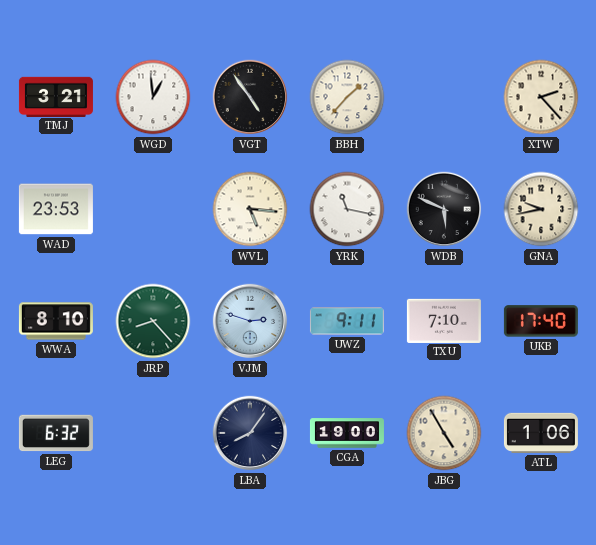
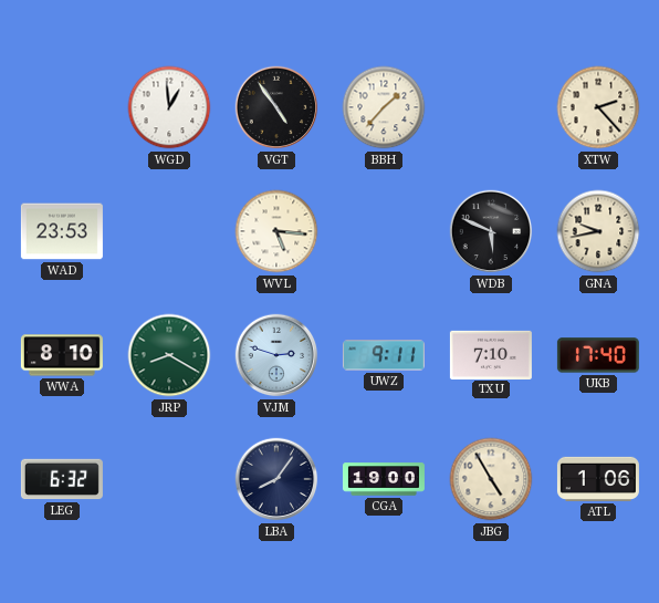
TMJ: 3:21 -> none
YRK: 11:17 -> none
JRP: 8:23 -> 8:20
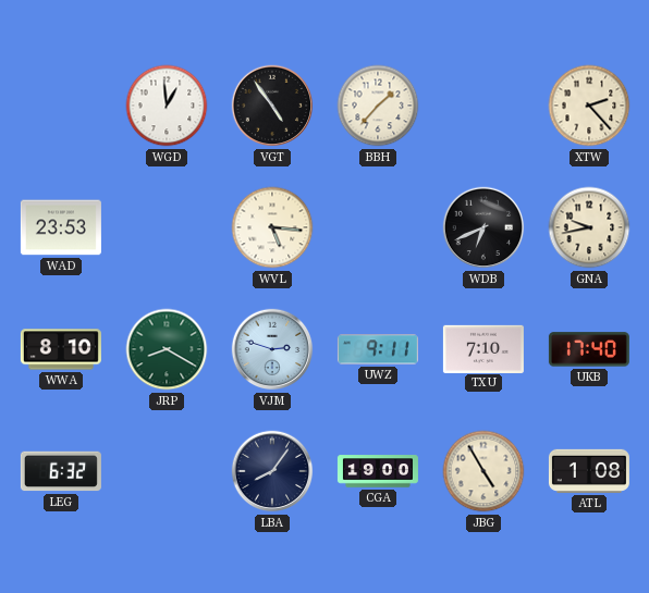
WDB: 5:49 -> 6:41
ATL: 1:06 -> 1:08
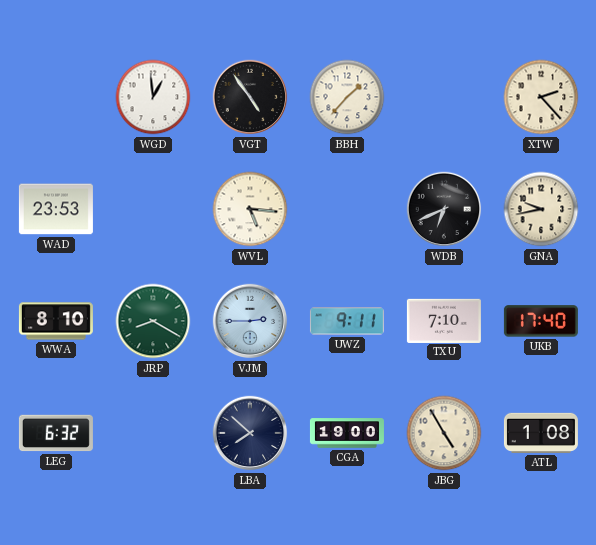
VJM: 2:48 -> 2:45
LBA: 8:06 -> 7:52
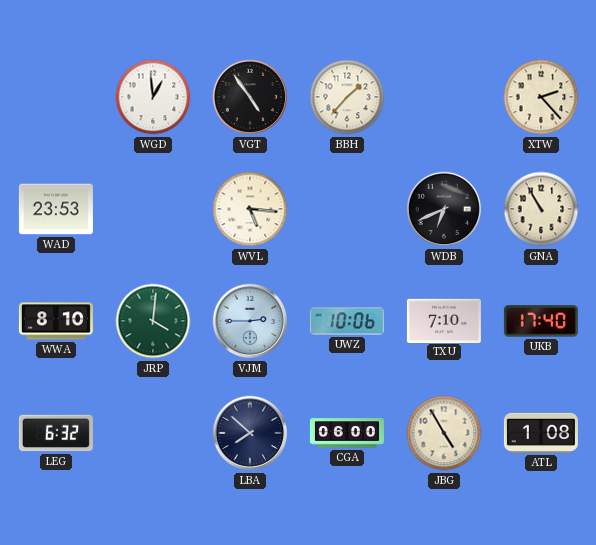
GNA: 9:43 -> 10:55
JRP: 8:20 -> 4:01
UWZ: 9:11 -> 10:06
CGA: 19:00 -> 06:00
